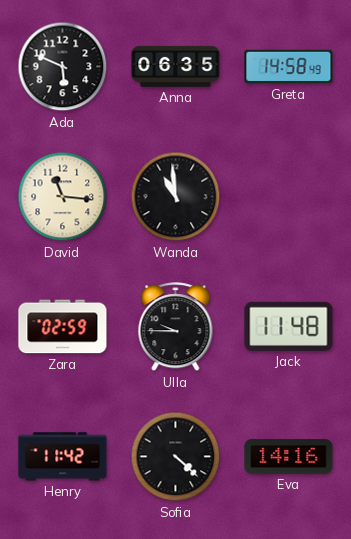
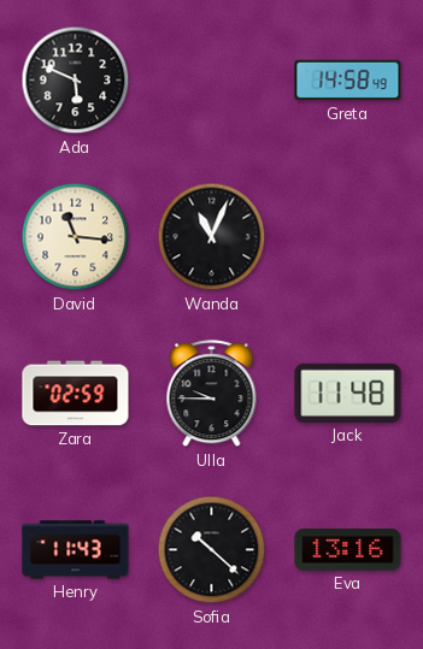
Anna: 06:35 -> none
Wanda: 10:59 -> 11:04
Henry: 11:42 -> 11:43
Sofia: 4:22 -> 10:22
Eva: 14:16 -> 13:16
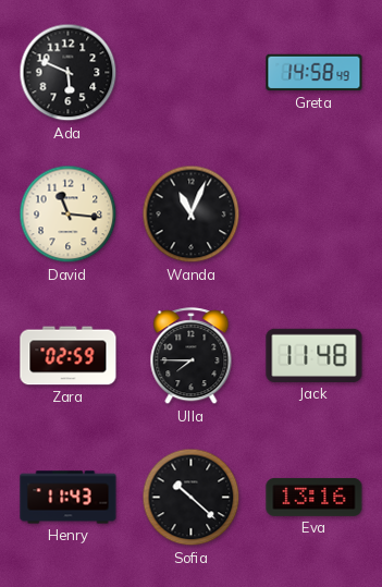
Ulla: 9:45 -> 7:45
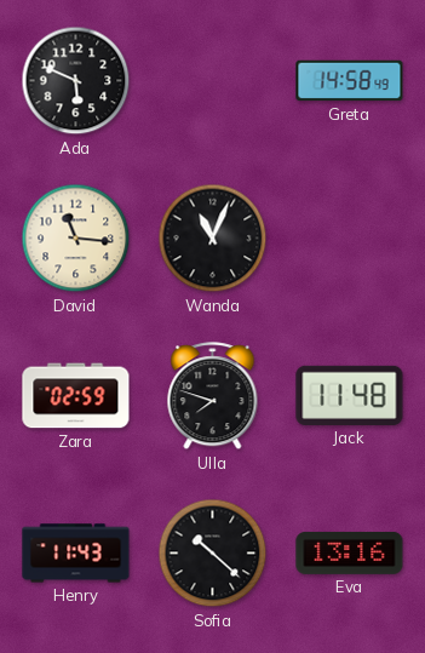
Ulla: 7:45 -> 7:48
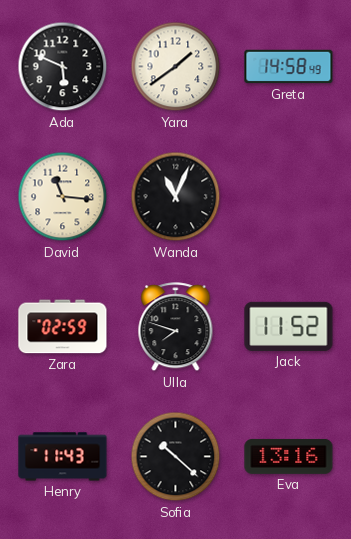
Yara: none -> 1:39
Jack: 11:48 -> 11:52
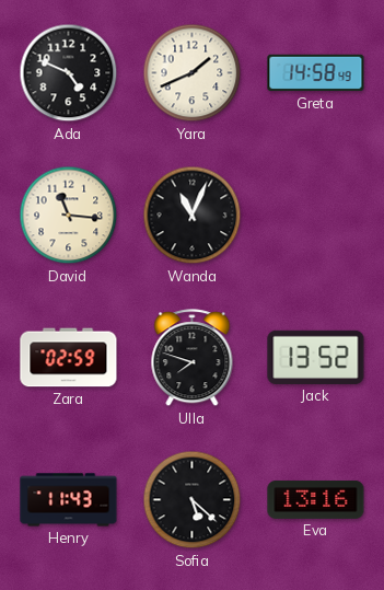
Ada: 5:49 -> 4:49
Yara: 1:39 -> 1:41
Jack: 11:52 -> 13:52
Sofia: 10:22 -> 5:22
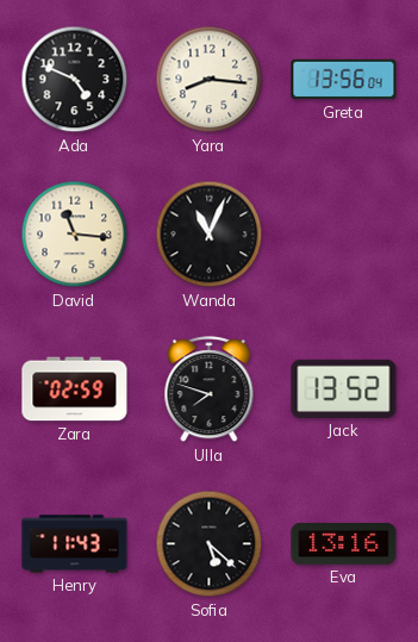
Yara: 1:41 -> 8:16
Greta: 14:58 -> 13:56
